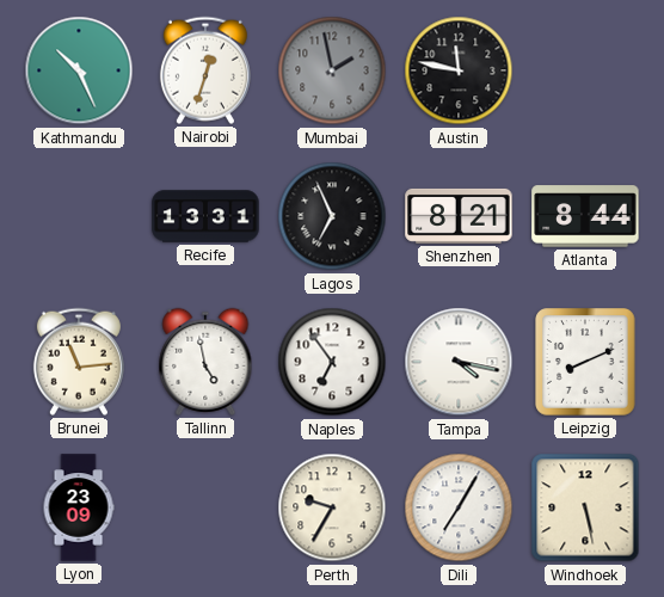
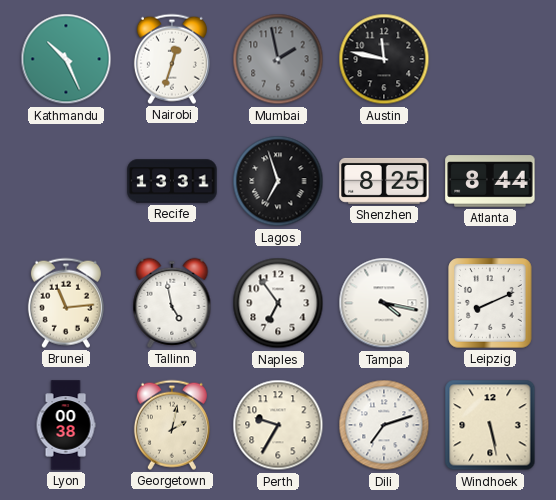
Lagos: 6:56 -> 6:57
Shenzhen: 8:21 -> 8:25
Lyon: 23:09 -> 00:38
Georgetown: none -> 2:02
Dili: 7:05 -> 7:12
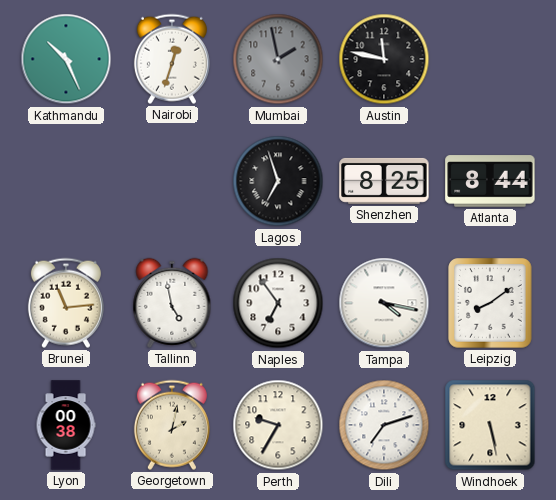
Recife: 13:31 -> none
Leipzig: 8:11 -> 8:09
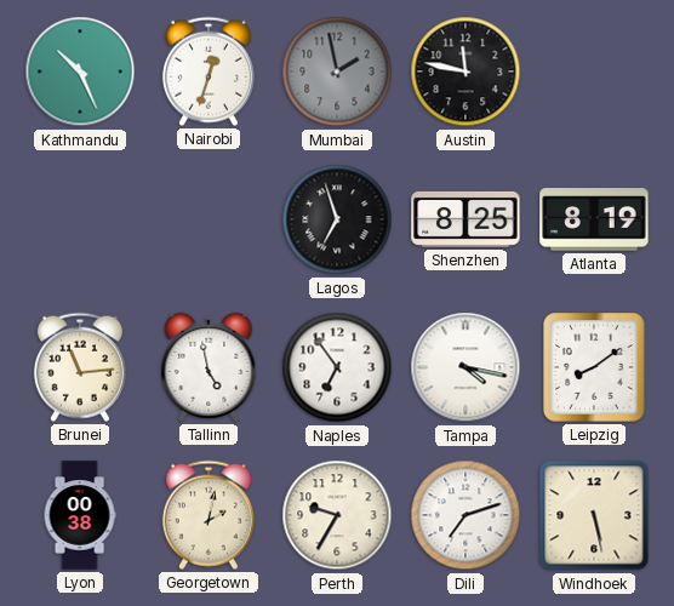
Atlanta: 8:44 -> 8:19
